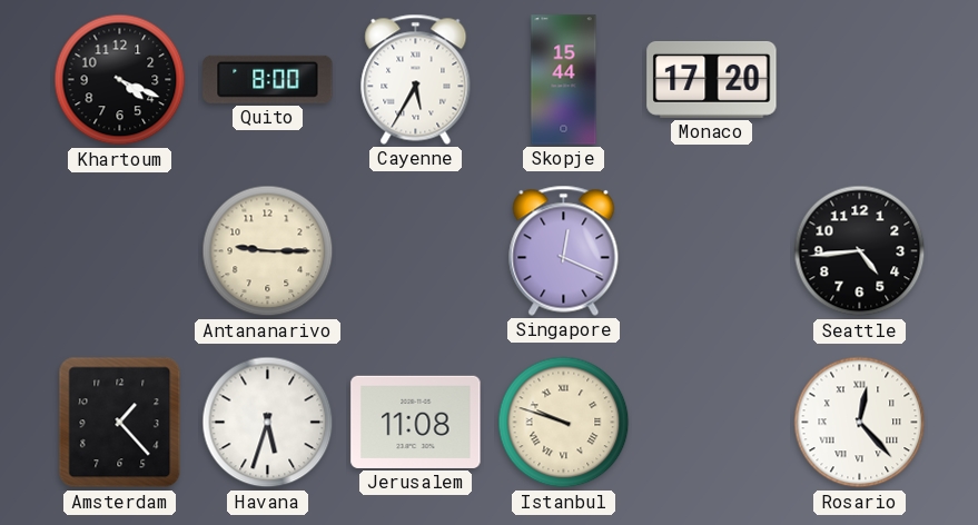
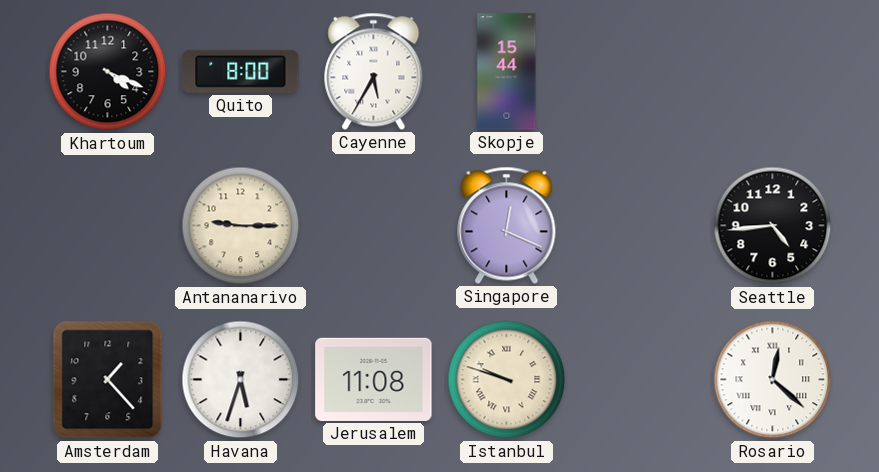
Monaco: 17:20 -> none
Rosario: 12:23 -> 12:22
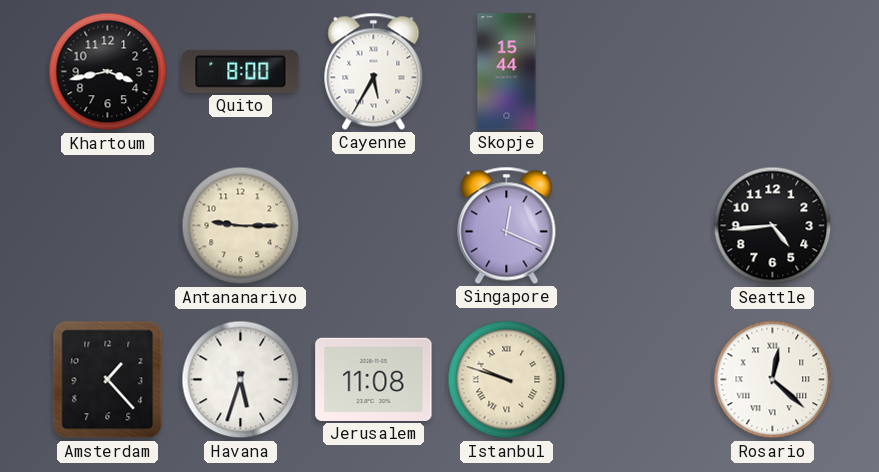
Khartoum: 4:19 -> 3:43
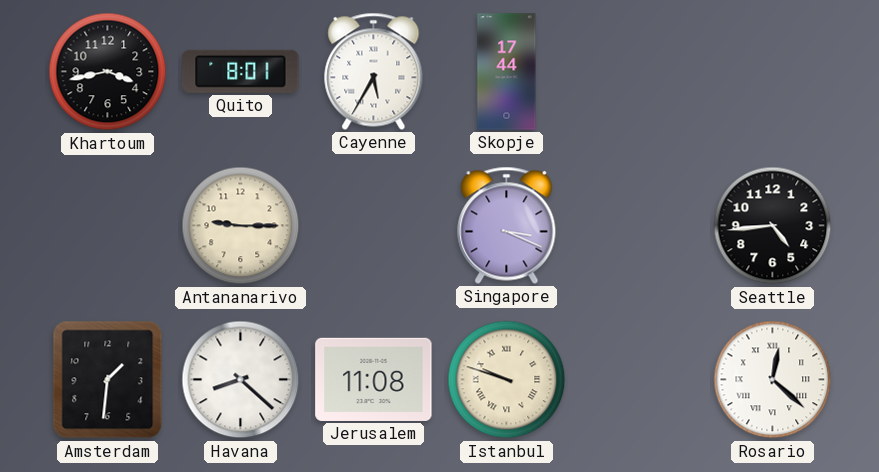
Quito: 8:00 -> 8:01
Skopje: 15:44 -> 17:44
Singapore: 12:19 -> 3:19
Amsterdam: 1:23 -> 1:31
Havana: 5:33 -> 8:22
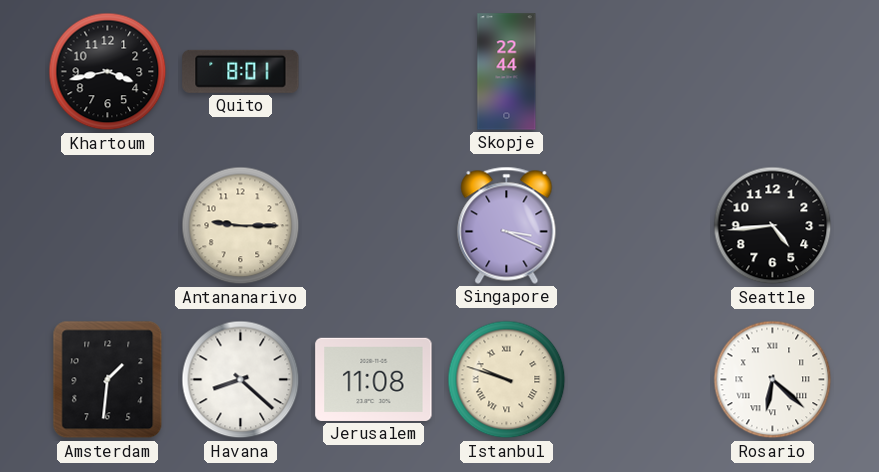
Cayenne: 5:35 -> none
Skopje: 17:44 -> 22:44
Rosario: 12:22 -> 6:22
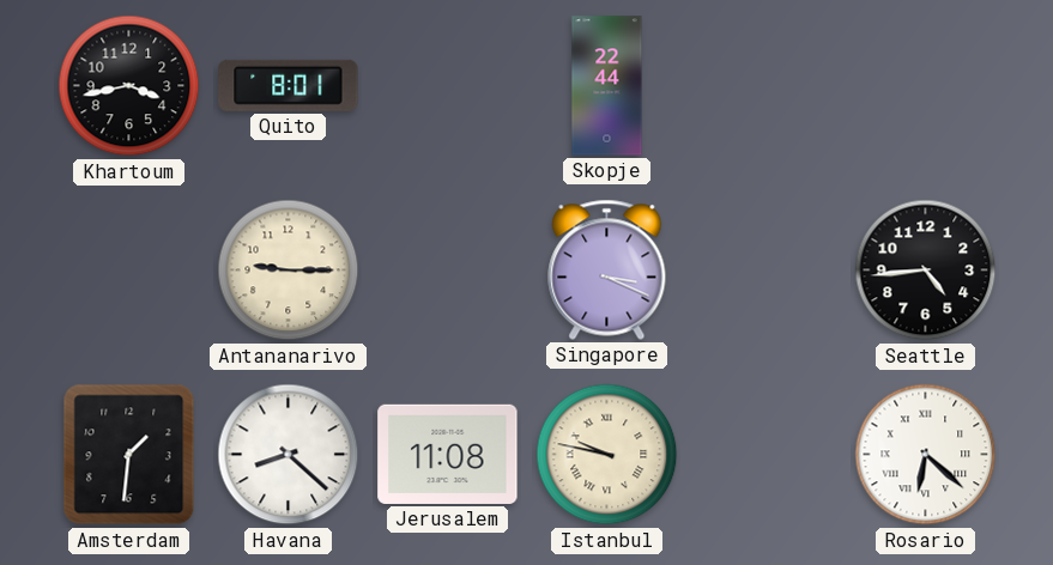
Istanbul: 9:48 -> 9:47
